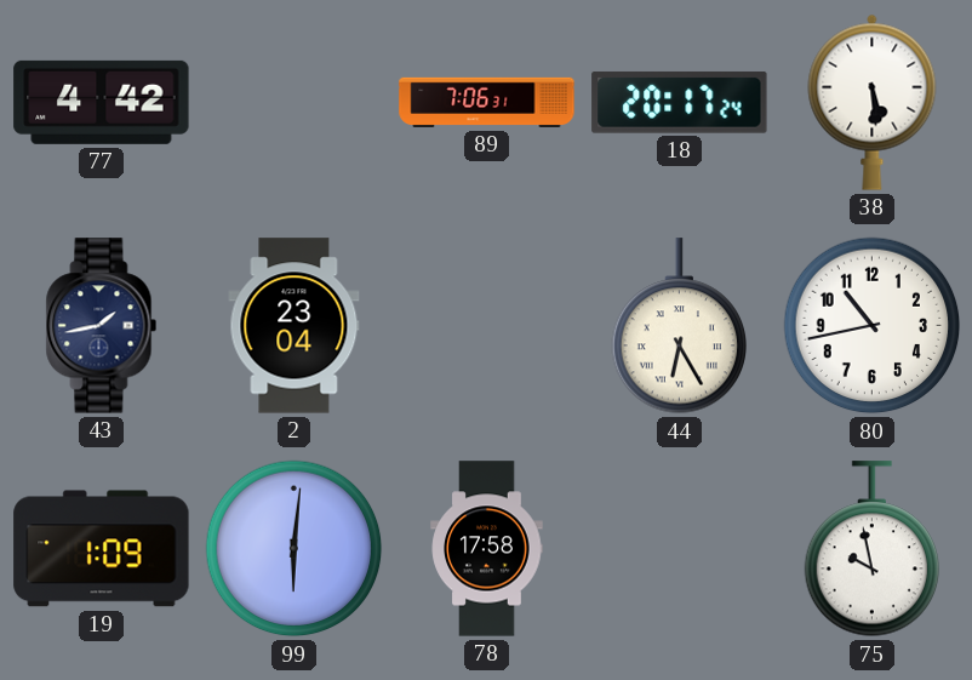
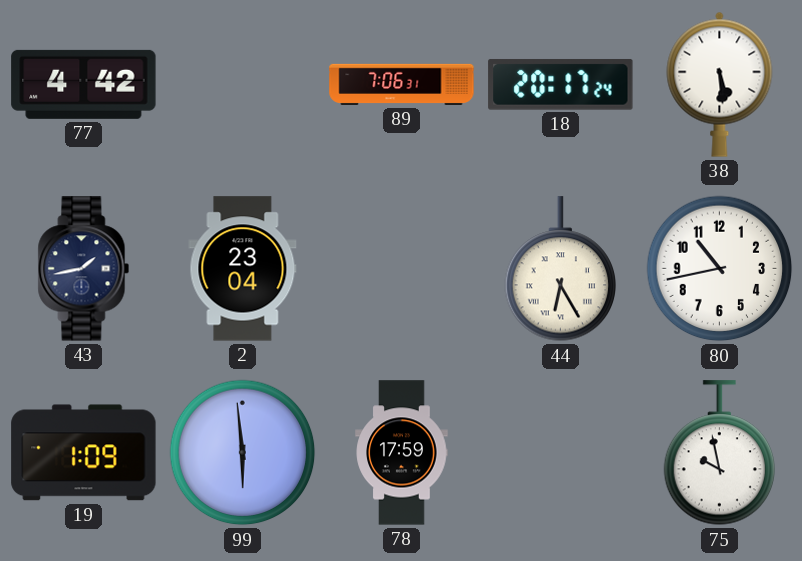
99: 6:01 -> 5:59
78: 17:58 -> 17:59
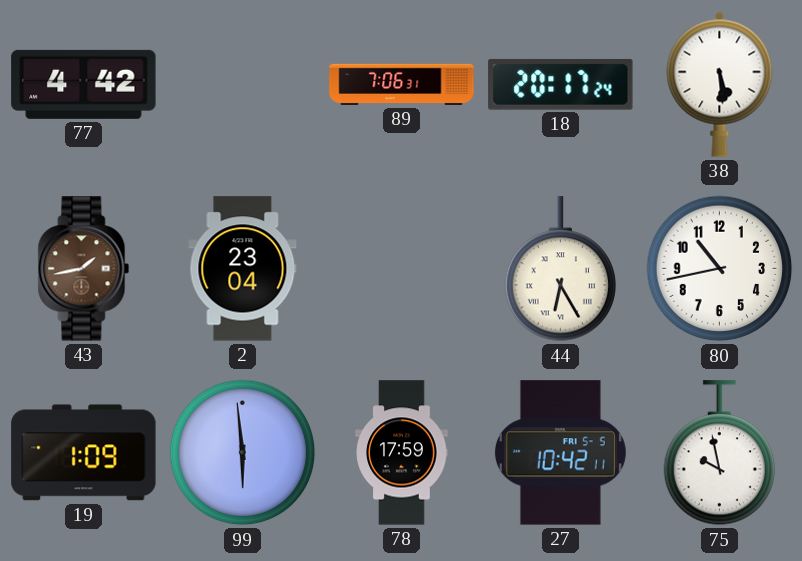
43 dial: navy -> brown
27: none -> 10:42
